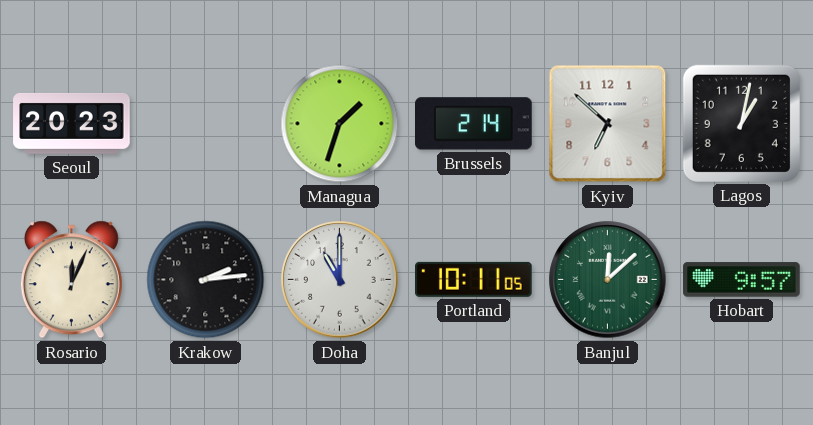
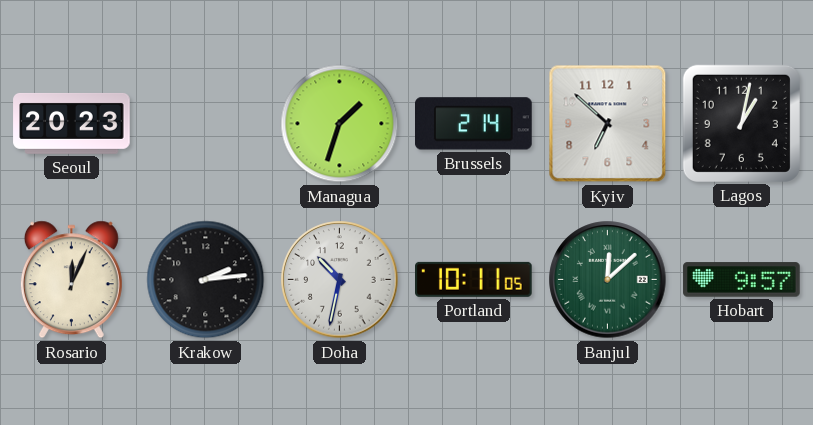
Doha: 11:00 -> 10:32
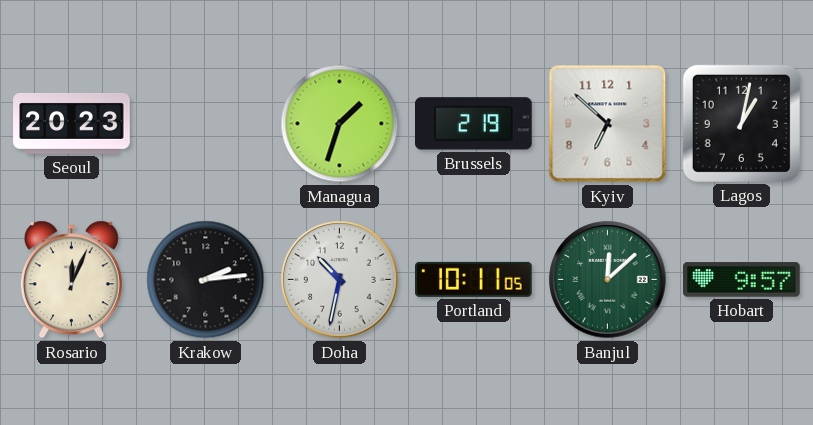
Brussels: 2:14 -> 2:19
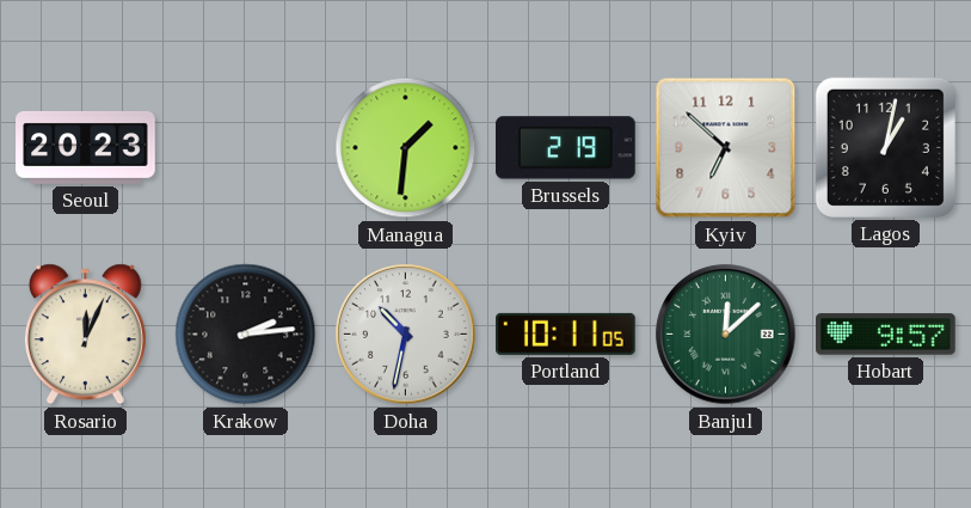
Managua: 1:33 -> 1:31
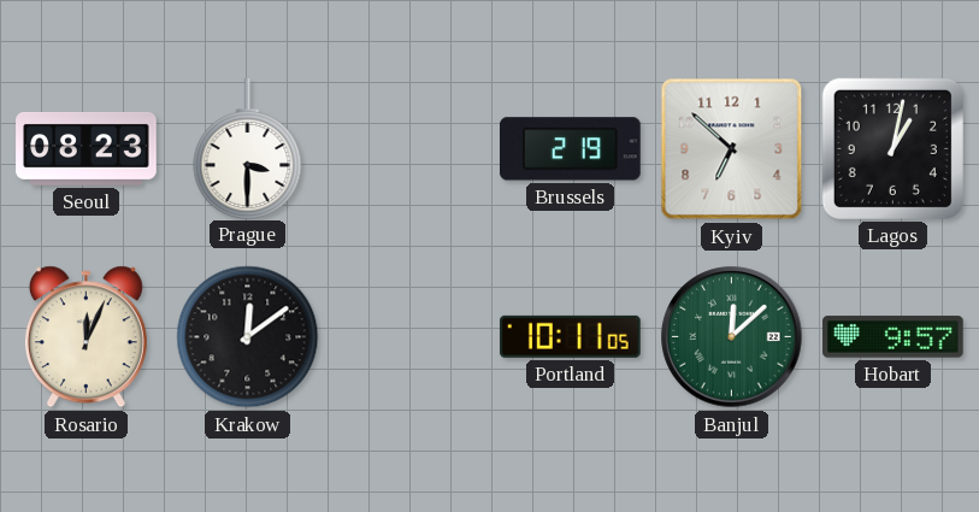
Seoul: 20:23 -> 08:23
Prague: none -> 3:30
Managua: 1:31 -> none
Krakow: 2:14 -> 12:09
Doha: 10:32 -> none
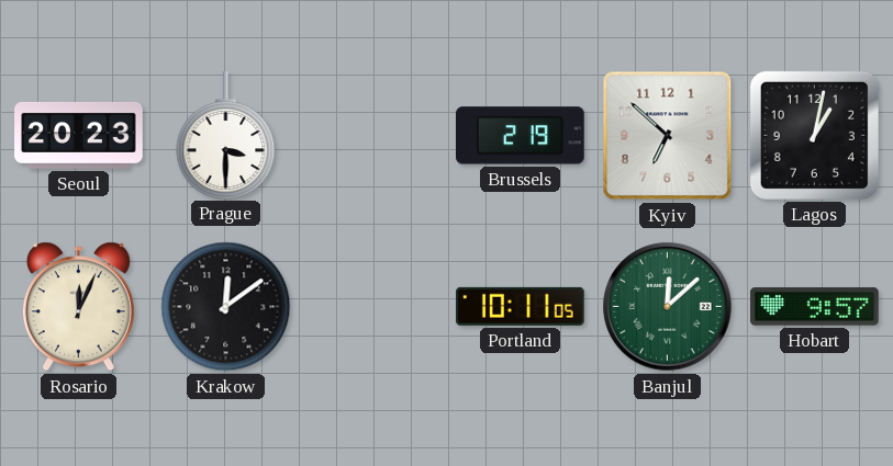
Seoul: 08:23 -> 20:23
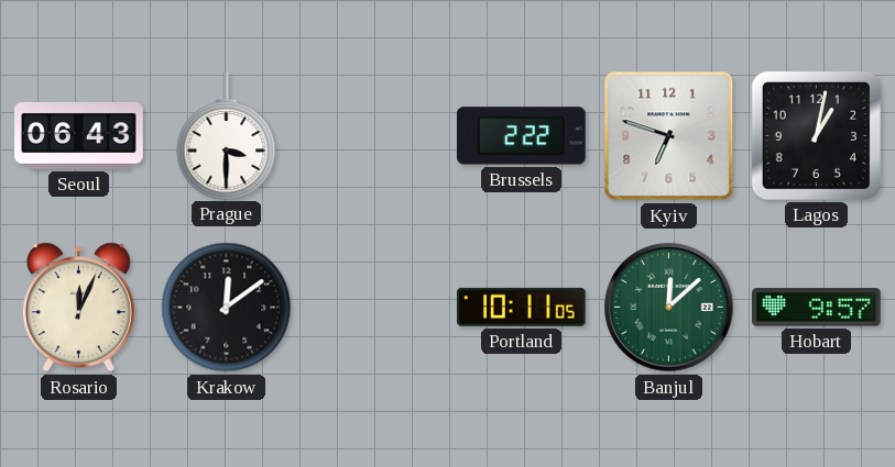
Seoul: 20:23 -> 06:43
Brussels: 2:19 -> 2:22
Kyiv: 6:52 -> 6:48
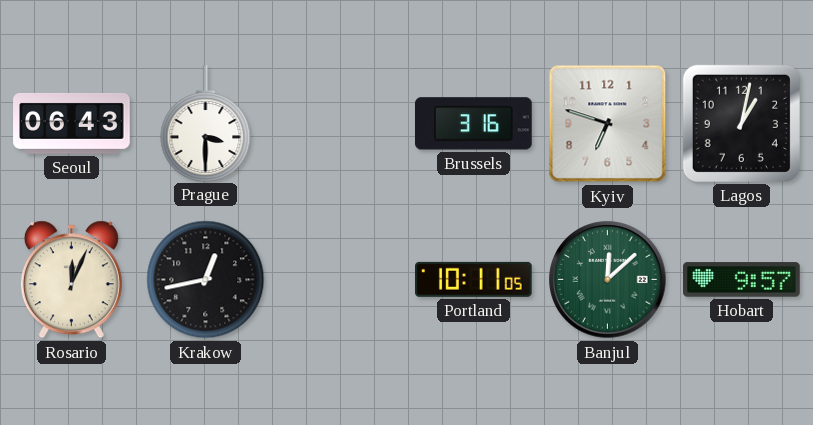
Brussels: 2:22 -> 3:16
Krakow: 12:09 -> 12:43
